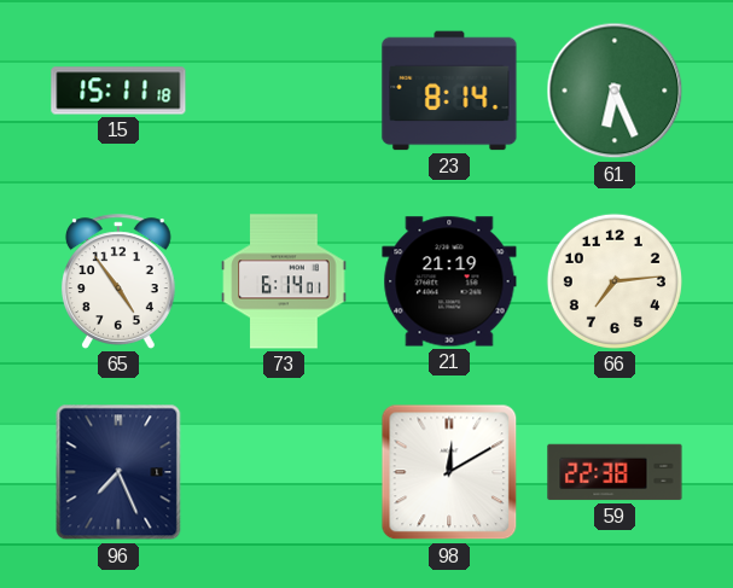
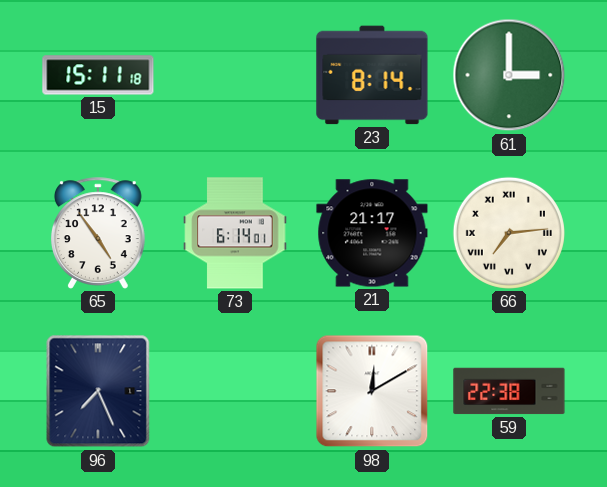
61: 6:26 -> 3:00
21: 21:19 -> 21:17
66 numerals: Arabic -> Roman
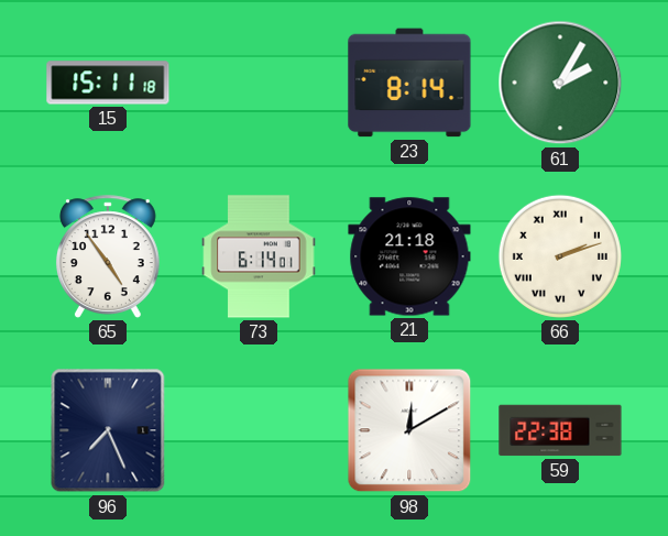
61: 3:00 -> 2:05
21: 21:17 -> 21:18
66: 7:14 -> 2:12
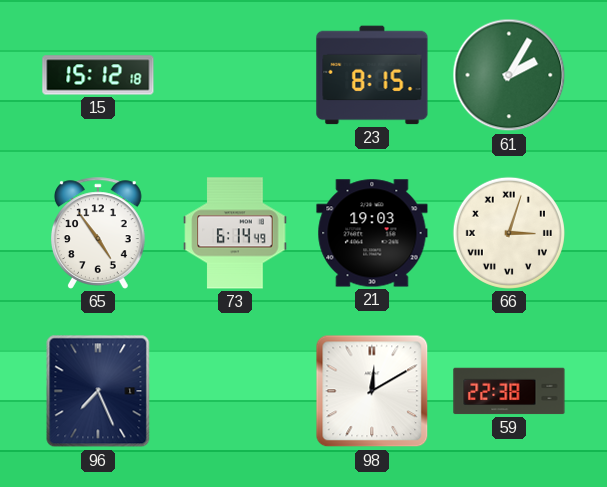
15: 15:11 -> 15:12
23: 8:14 -> 8:15
73: 6:14:01 -> 6:14:49
21: 21:18 -> 19:03
66: 2:12 -> 3:03
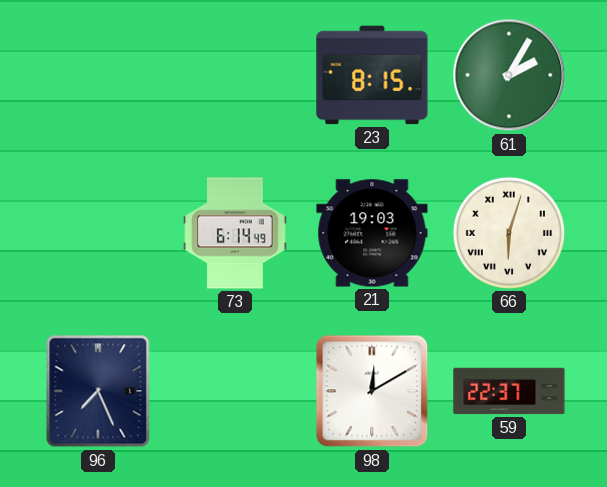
15: 15:12 -> none
65: 4:54 -> none
66: 3:03 -> 6:03
59: 22:38 -> 22:37
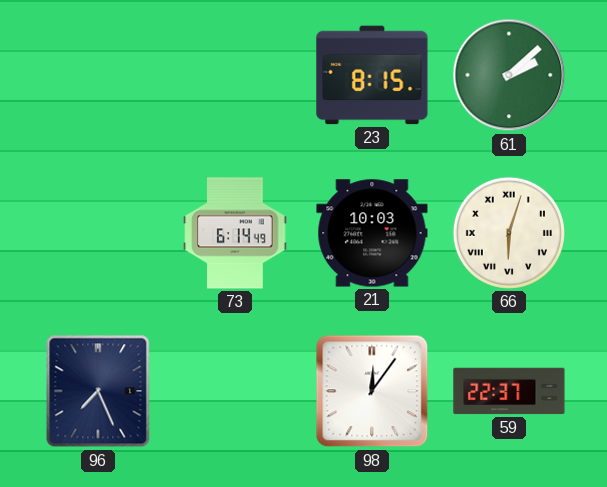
61: 2:05 -> 2:08
21: 19:03 -> 10:03
98: 12:10 -> 12:06
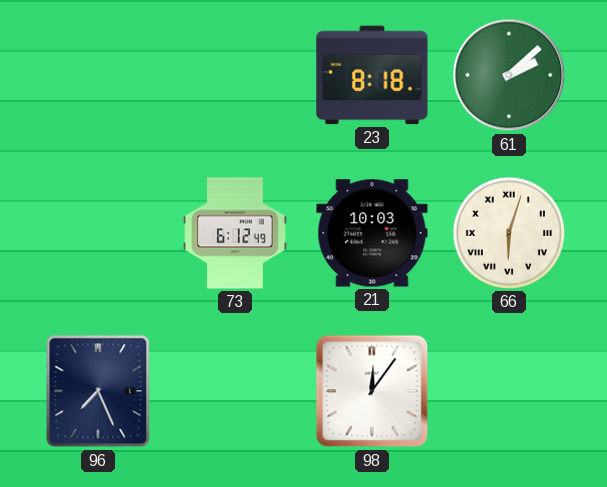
23: 8:15 -> 8:18
73: 6:14 -> 6:12
59: 22:37 -> none
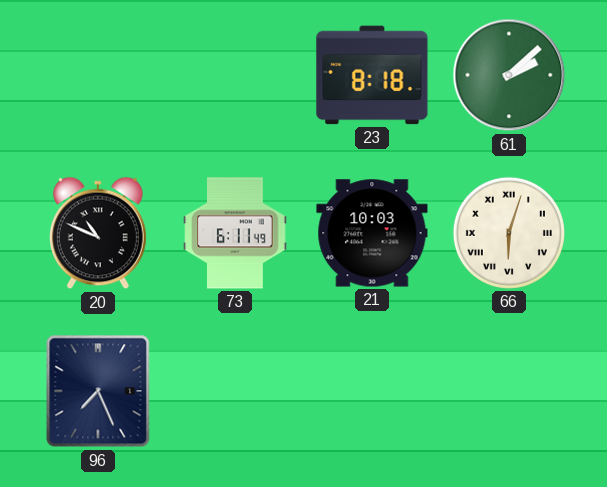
20: none -> 10:49
73: 6:12 -> 6:11
98: 12:06 -> none
